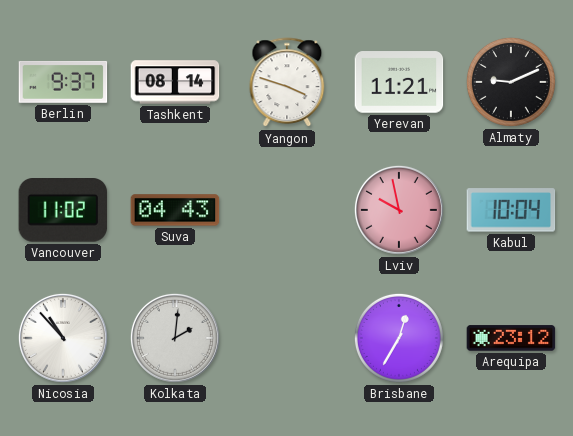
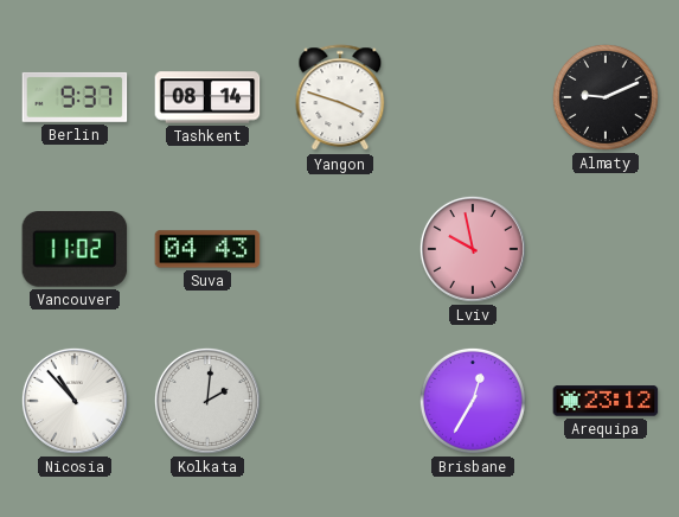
Yerevan: 11:21 -> none
Kabul: 10:04 -> none
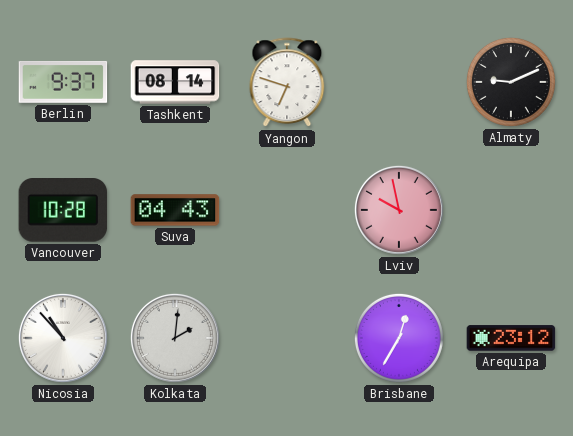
Yangon: 3:48 -> 6:48
Vancouver: 11:02 -> 10:28
